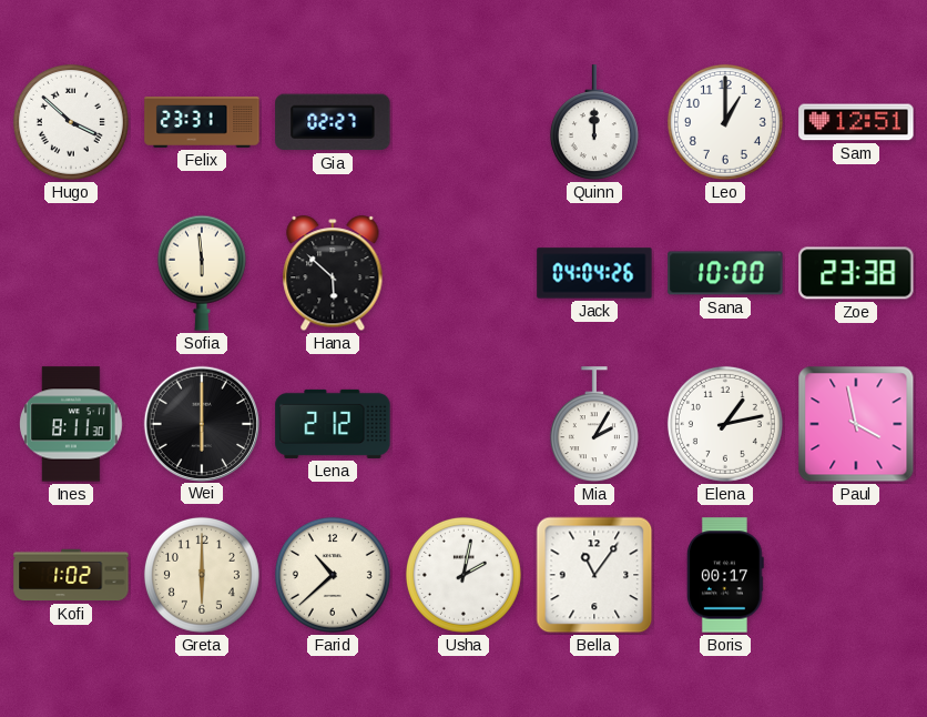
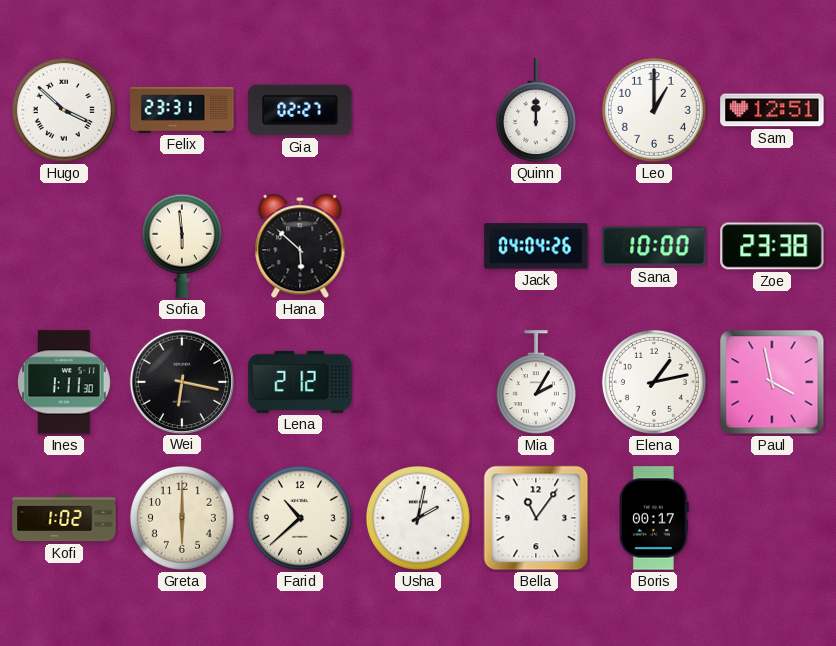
Ines: 8:11 -> 1:11
Wei: 6:00 -> 6:17
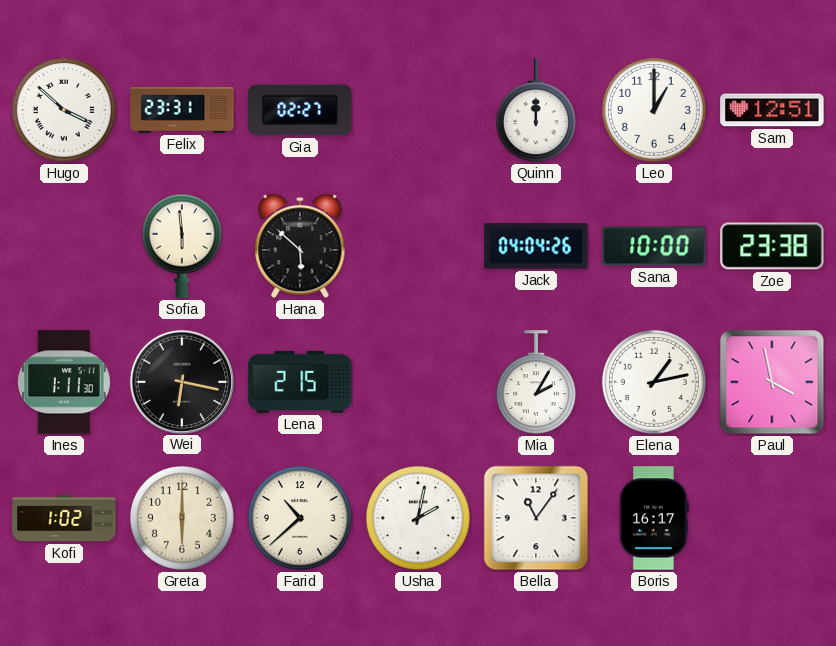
Lena: 2:12 -> 2:15
Boris: 00:17 -> 16:17
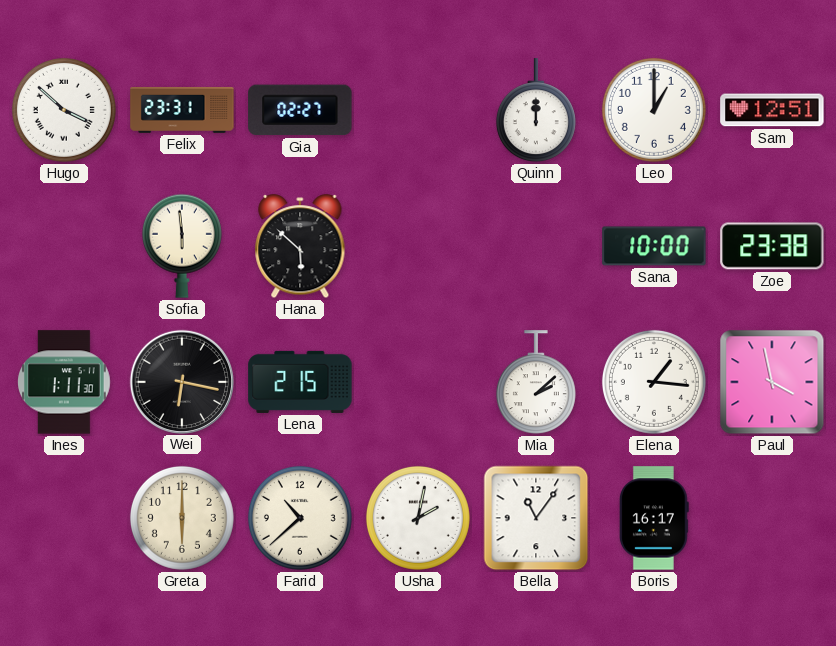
Jack: 04:04 -> none
Mia: 2:05 -> 2:08
Elena: 1:13 -> 1:16
Kofi: 1:02 -> none
